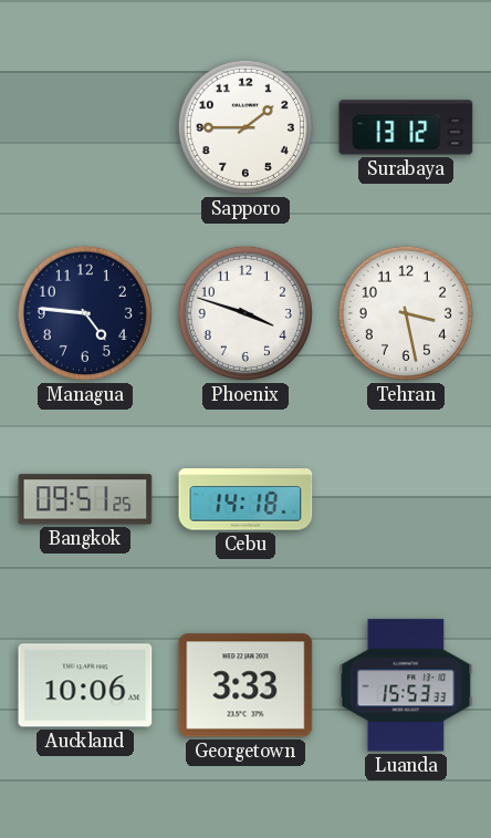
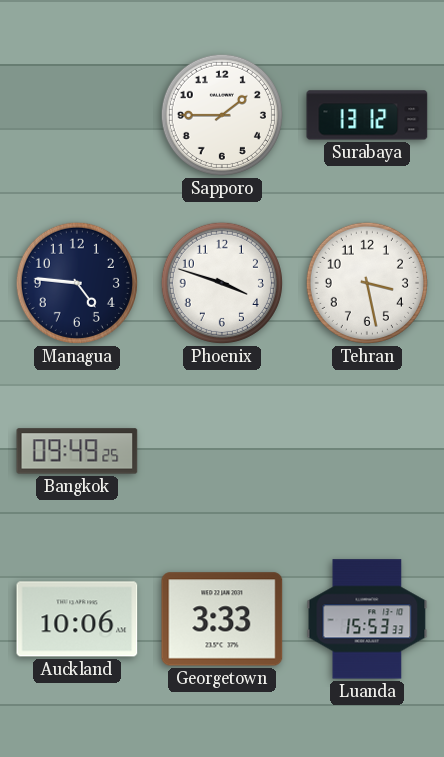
Bangkok: 09:51 -> 09:49
Cebu: 14:18 -> none
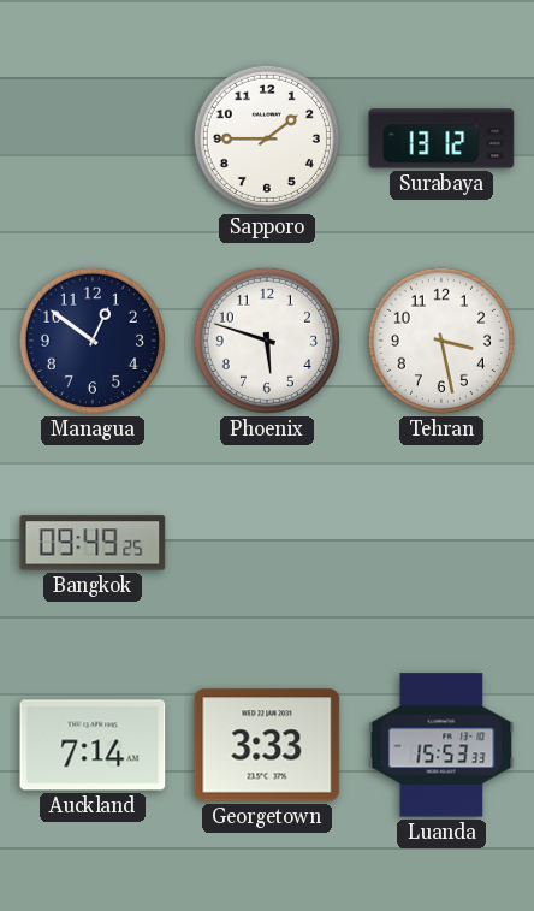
Managua: 4:46 -> 12:51
Phoenix: 3:48 -> 5:48
Auckland: 10:06 -> 7:14
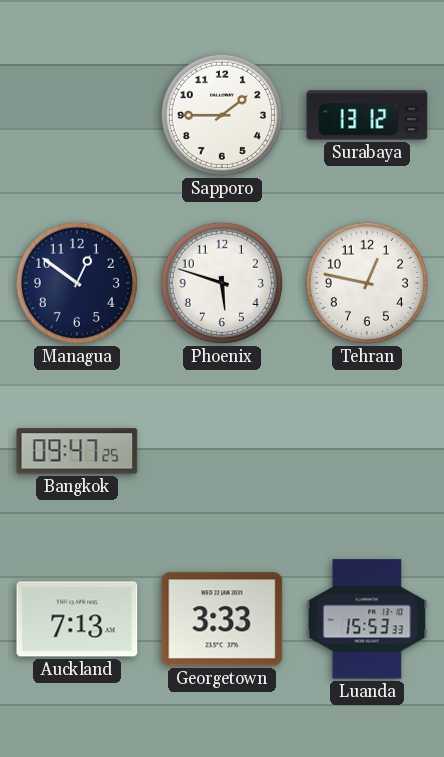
Tehran: 3:28 -> 12:47
Bangkok: 09:49 -> 09:47
Auckland: 7:14 -> 7:13
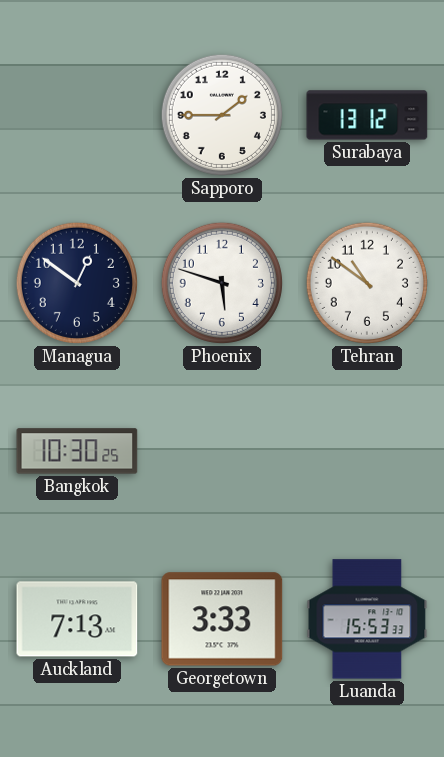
Tehran: 12:47 -> 10:51
Bangkok: 09:47 -> 10:30
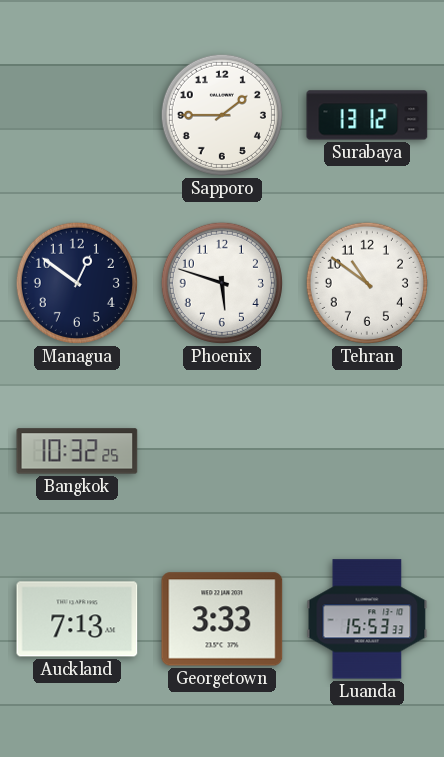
Bangkok: 10:30 -> 10:32
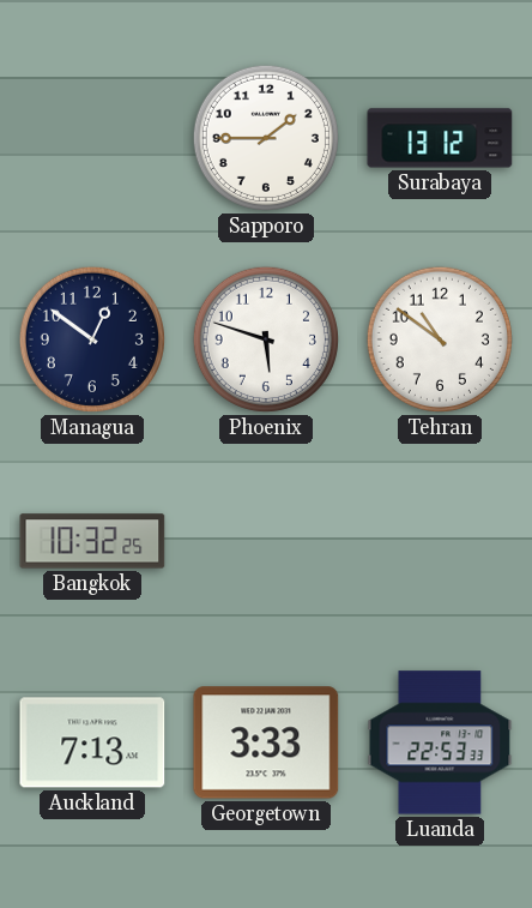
Luanda: 15:53 -> 22:53
